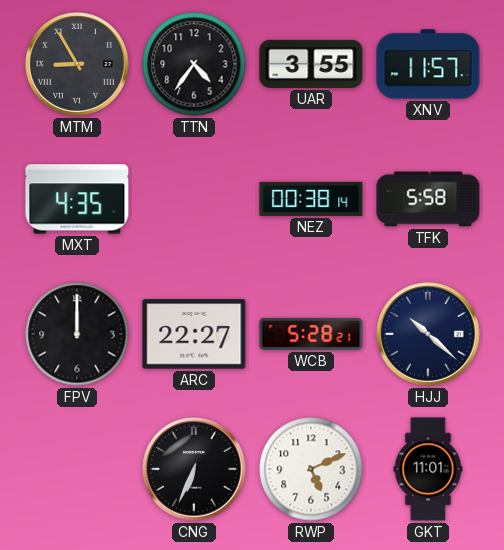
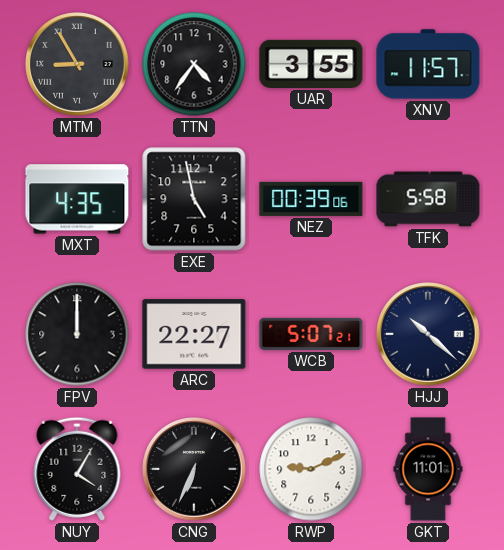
EXE: none -> 4:58
NEZ: 00:38 -> 00:39
WCB: 5:28 -> 5:07
NUY: none -> 4:05
RWP: 5:11 -> 9:11
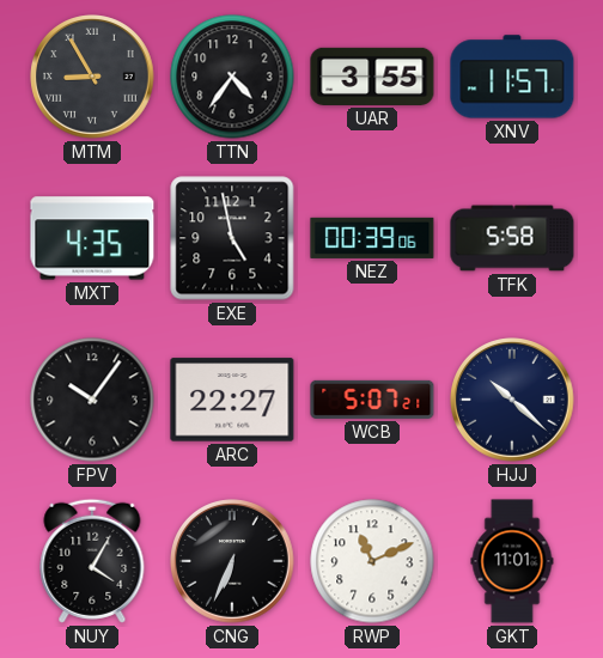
FPV: 12:00 -> 10:06
RWP: 9:11 -> 11:11
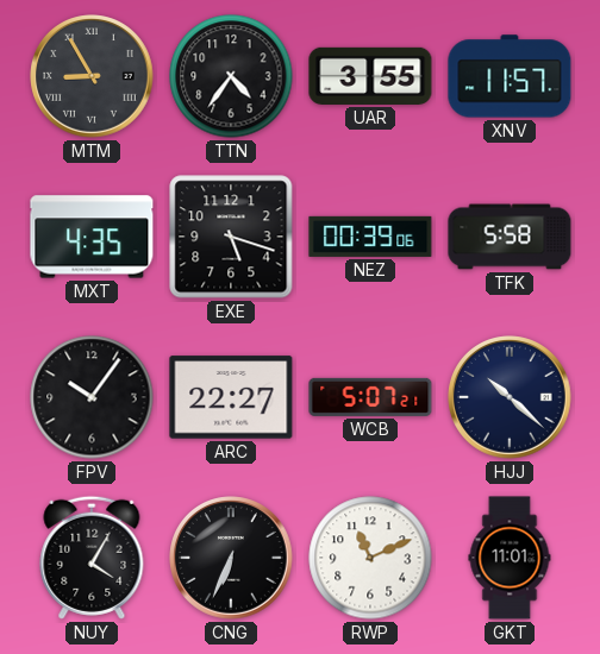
EXE: 4:58 -> 5:18
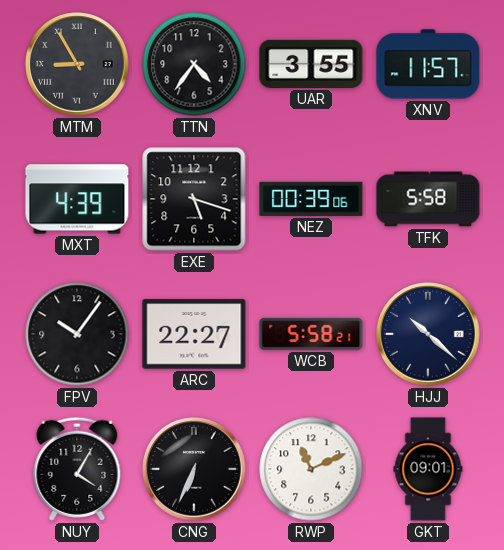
MXT: 4:35 -> 4:39
WCB: 5:07 -> 5:58
GKT: 11:01 -> 09:01
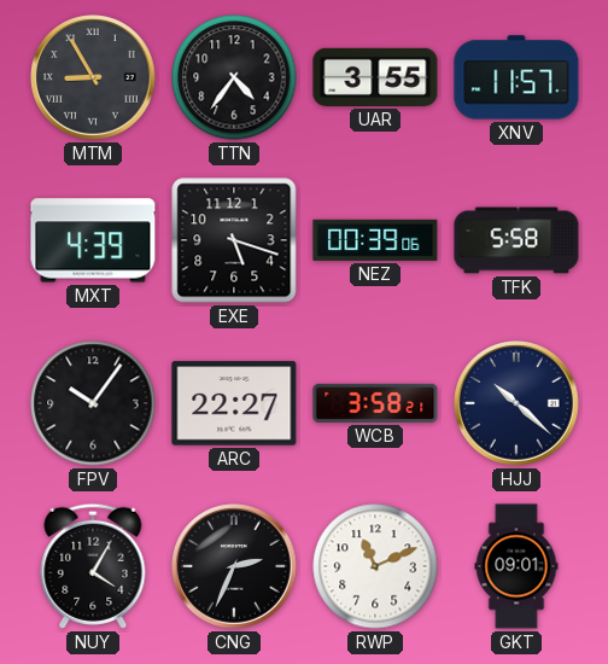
WCB: 5:58 -> 3:58
CNG: 6:34 -> 2:34
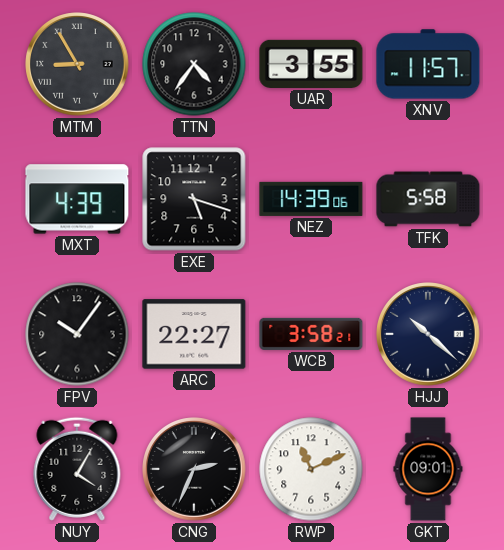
NEZ: 00:39 -> 14:39
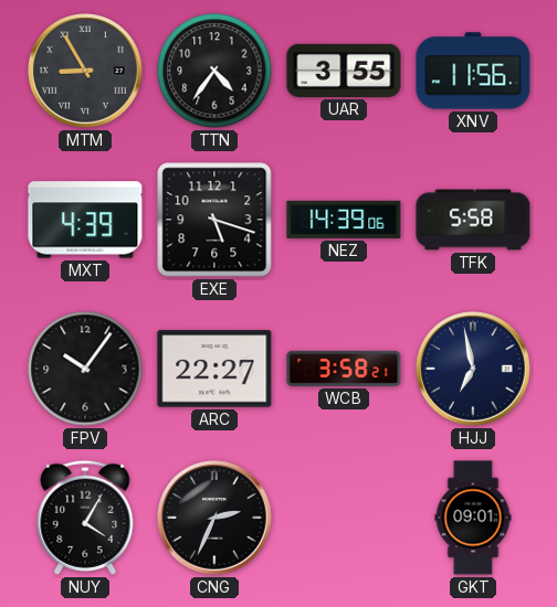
XNV: 11:57 -> 11:56
HJJ: 10:22 -> 6:58
RWP: 11:11 -> none
